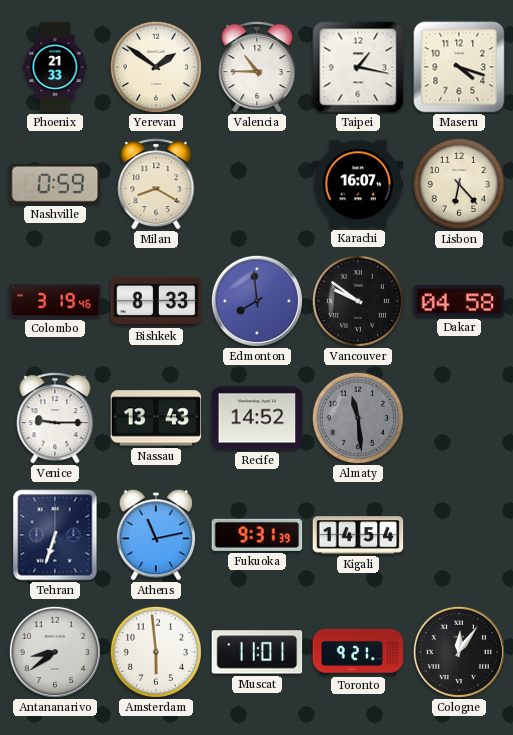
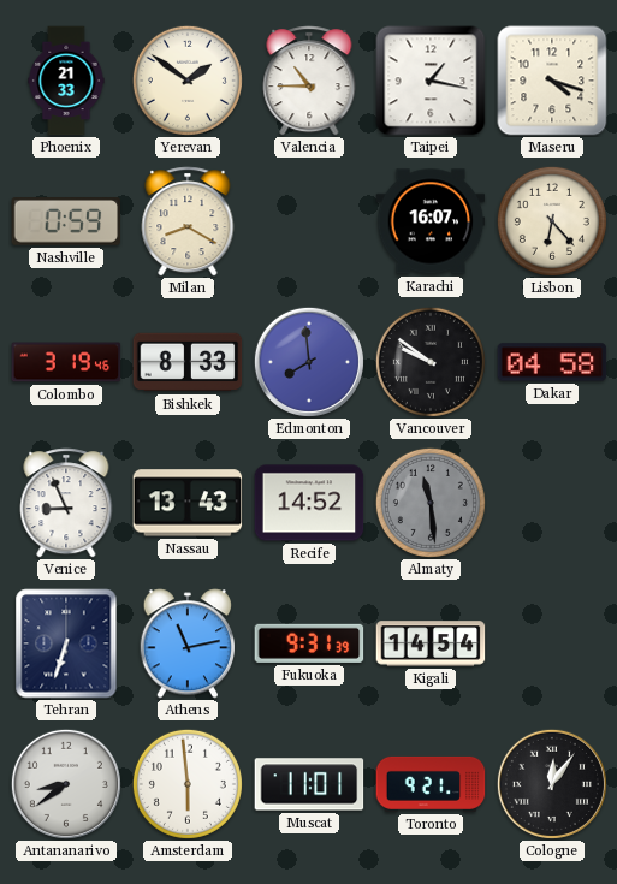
Venice: 9:15 -> 8:56
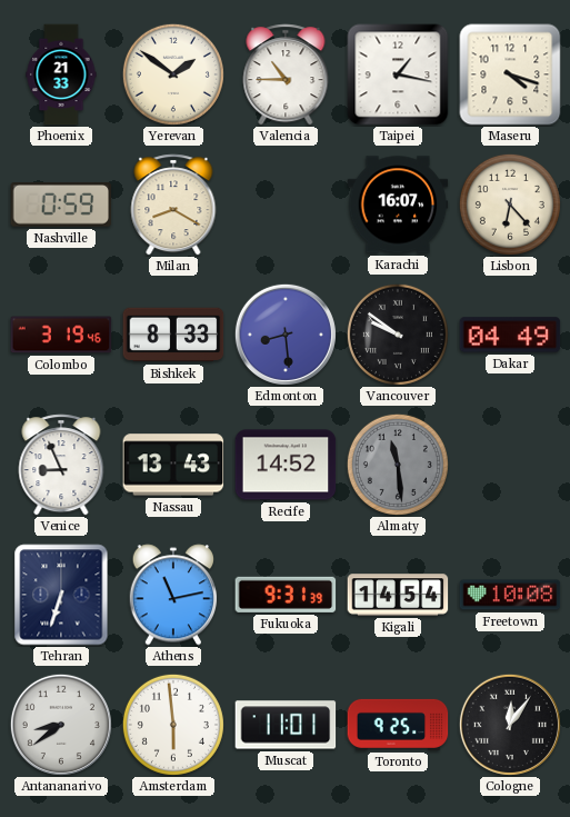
Edmonton: 7:59 -> 8:29
Dakar: 04:58 -> 04:49
Freetown: none -> 10:08
Toronto: 9:21 -> 9:25
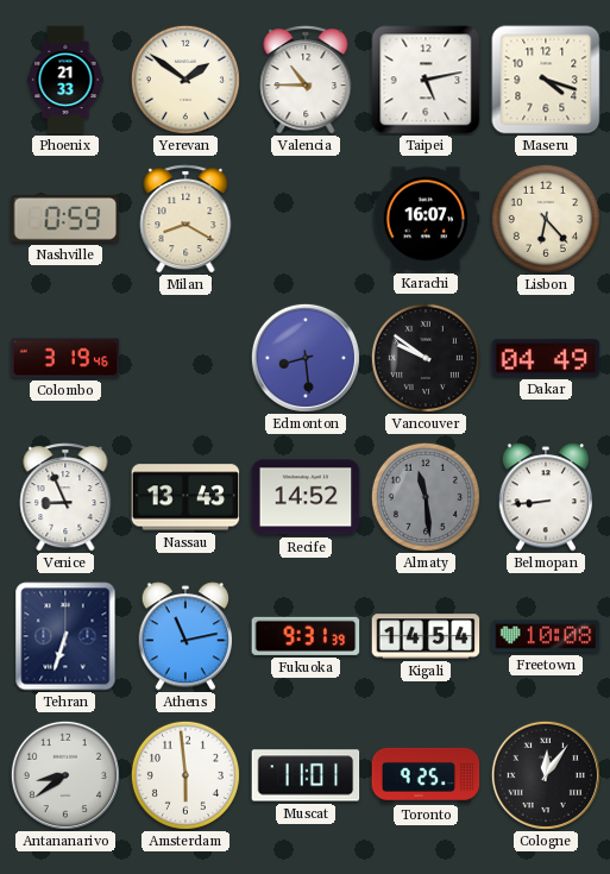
Taipei: 1:17 -> 5:13
Bishkek: 8:33 -> none
Belmopan: none -> 8:44
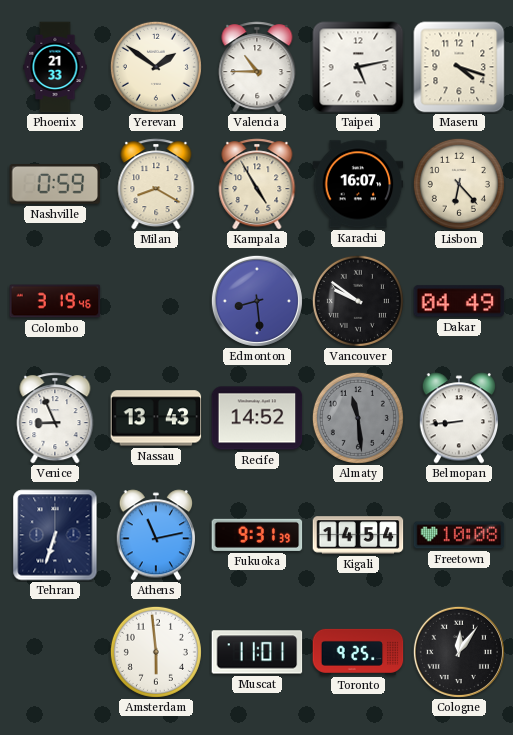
Kampala: none -> 4:55
Antananarivo: 8:39 -> none
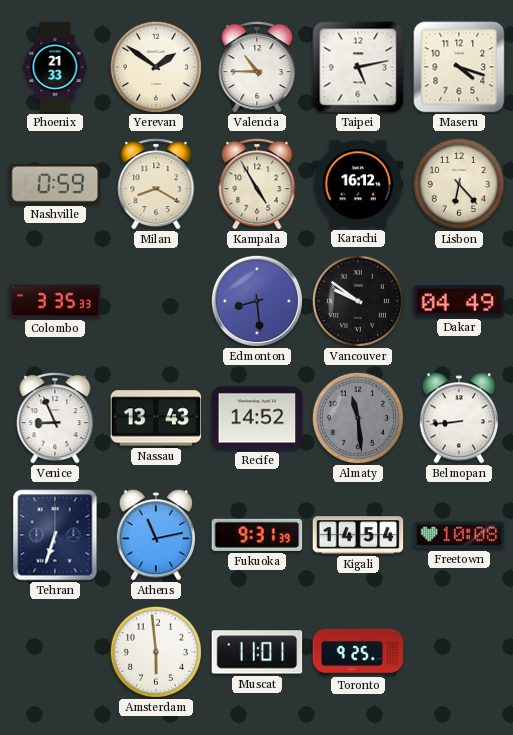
Karachi: 16:07 -> 16:12
Colombo: 3:19 -> 3:35
Cologne: 12:06 -> none
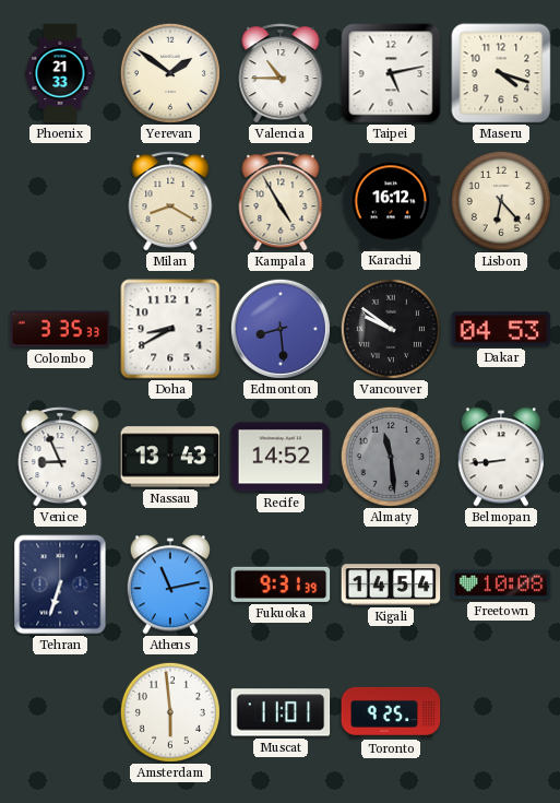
Nashville: 0:59 -> none
Doha: none -> 8:40
Dakar: 04:49 -> 04:53
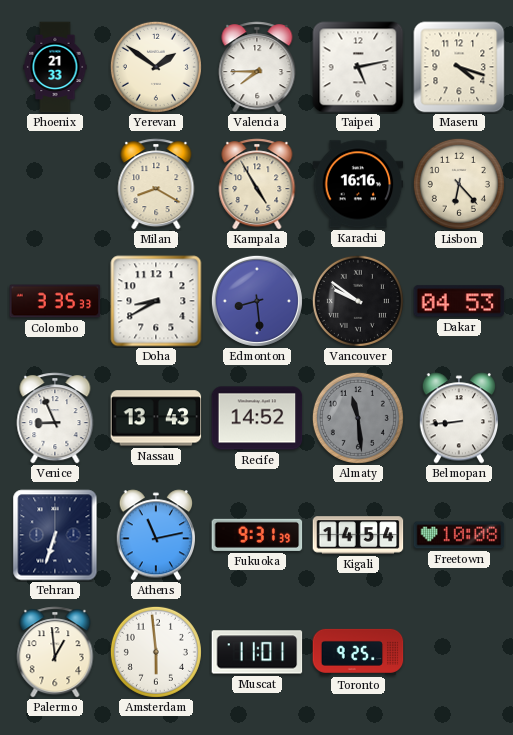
Valencia: 10:45 -> 7:45
Karachi: 16:12 -> 16:16
Palermo: none -> 12:59
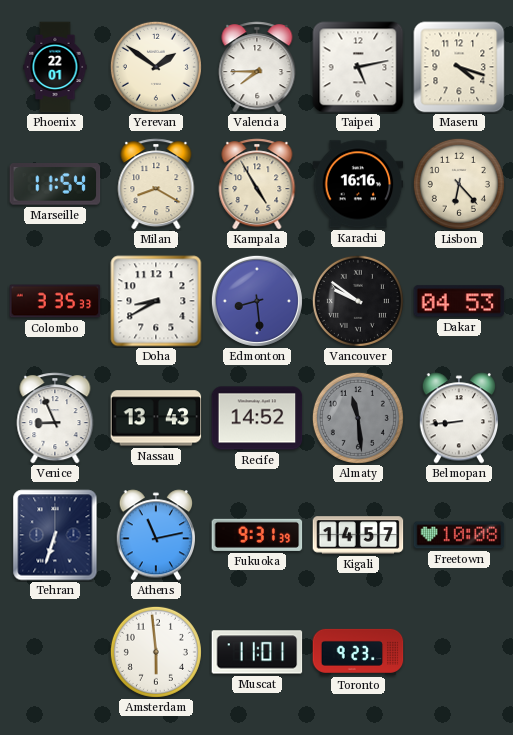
Phoenix: 21:33 -> 22:01
Marseille: none -> 11:54
Kigali: 14:54 -> 14:57
Palermo: 12:59 -> none
Toronto: 9:25 -> 9:23
